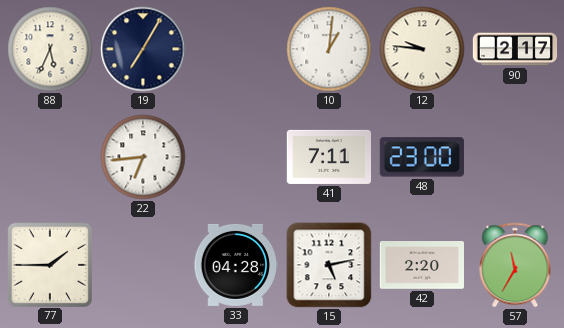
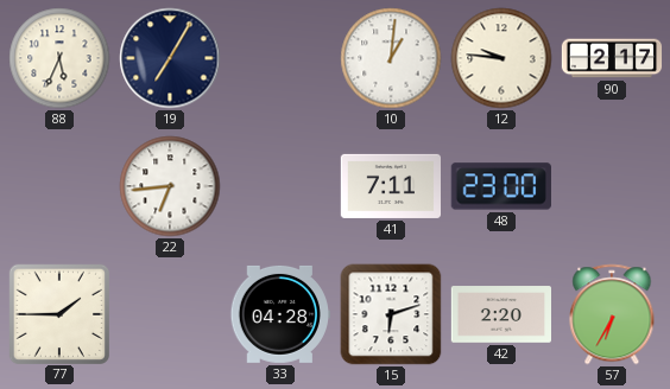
15: 5:13 -> 6:12
57: 11:35 -> 6:35
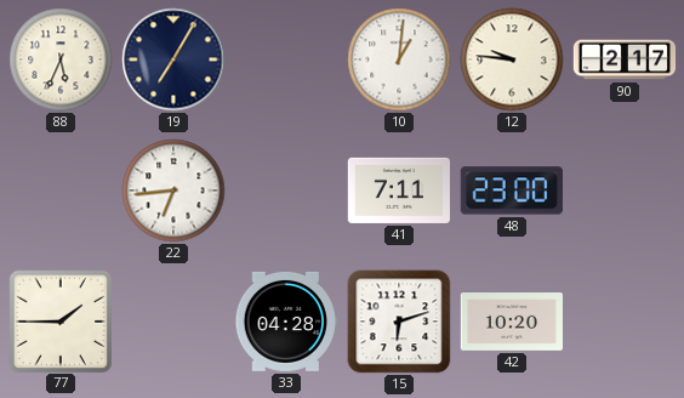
42: 2:20 -> 10:20
57: 6:35 -> none
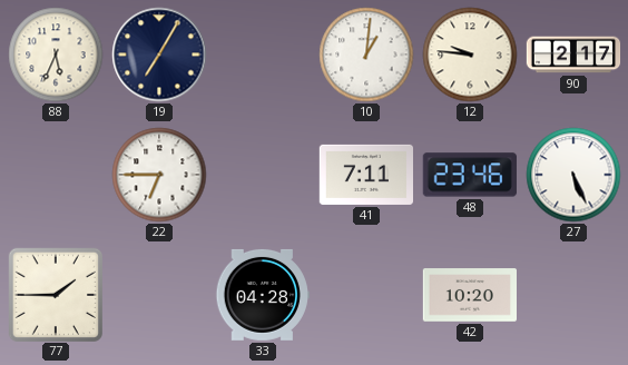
22: 6:44 -> 6:45
48: 23:00 -> 23:46
27: none -> 5:26
15: 6:12 -> none
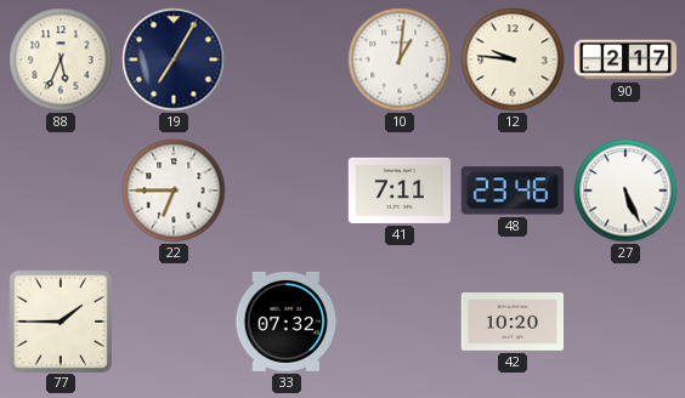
33: 04:28 -> 07:32
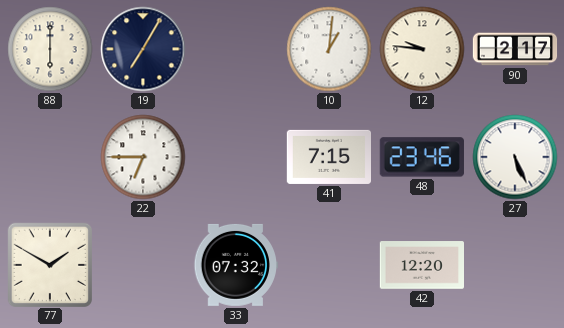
88: 5:34 -> 6:00
41: 7:11 -> 7:15
77: 1:45 -> 1:50
42: 10:20 -> 12:20
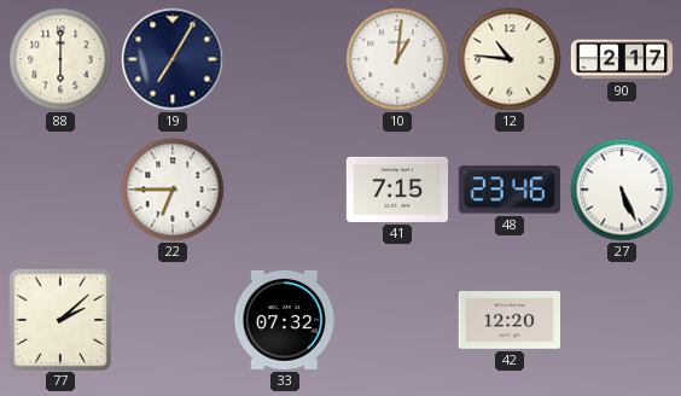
12: 9:46 -> 10:46
77: 1:50 -> 2:08
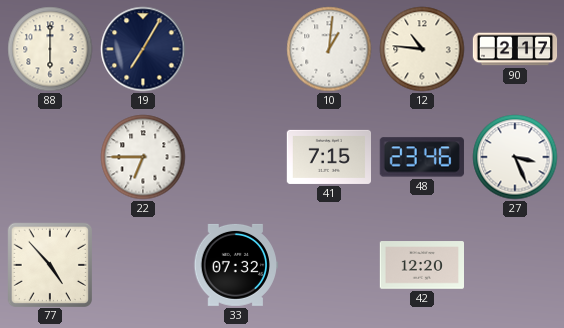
27: 5:26 -> 3:26
77: 2:08 -> 4:53
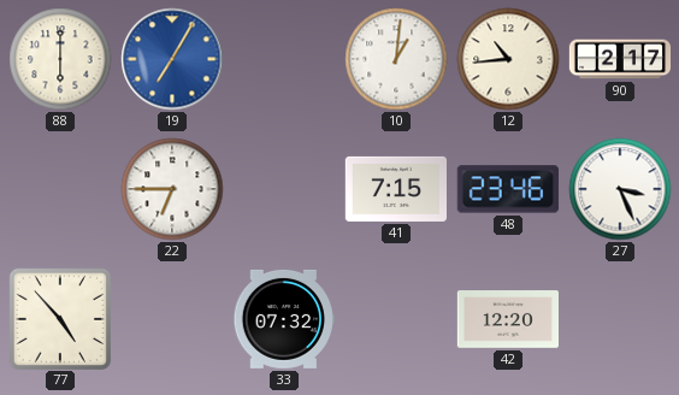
19 dial: navy -> blue
12: 10:46 -> 10:44
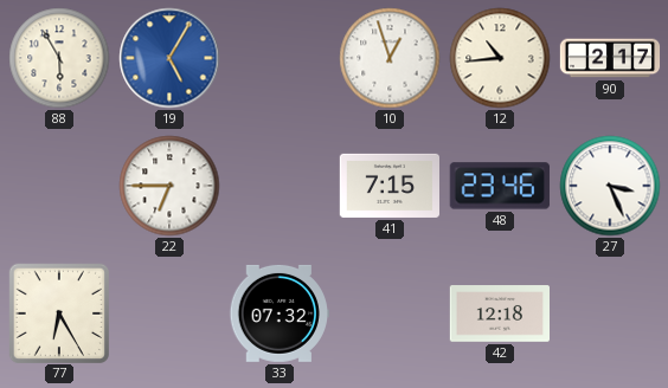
88: 6:00 -> 5:55
19: 7:05 -> 5:05
10: 1:01 -> 12:57
77: 4:53 -> 6:25
42: 12:20 -> 12:18
